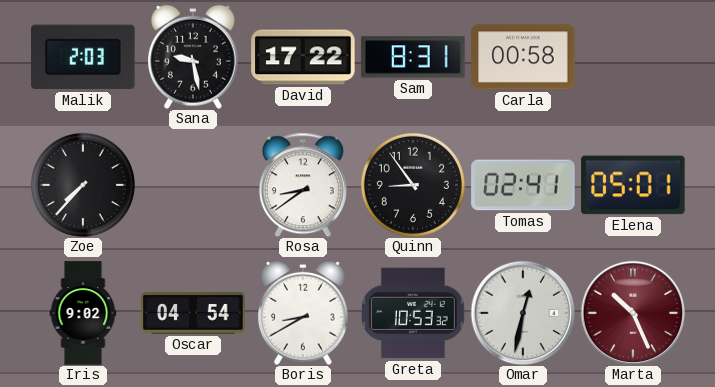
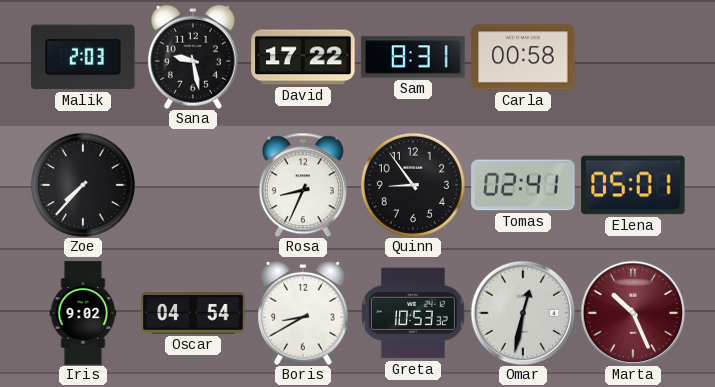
Rosa: 8:39 -> 8:34
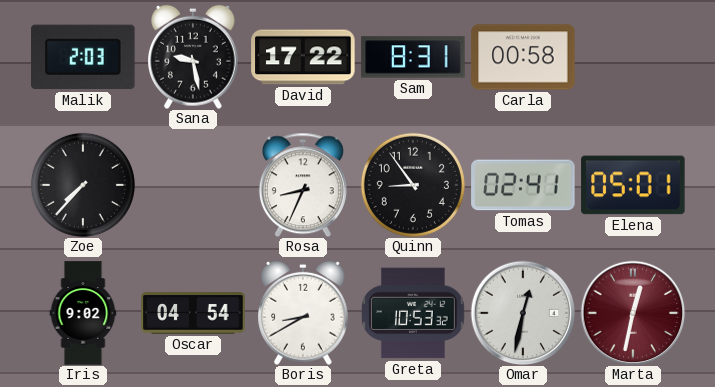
Marta: 10:26 -> 12:32
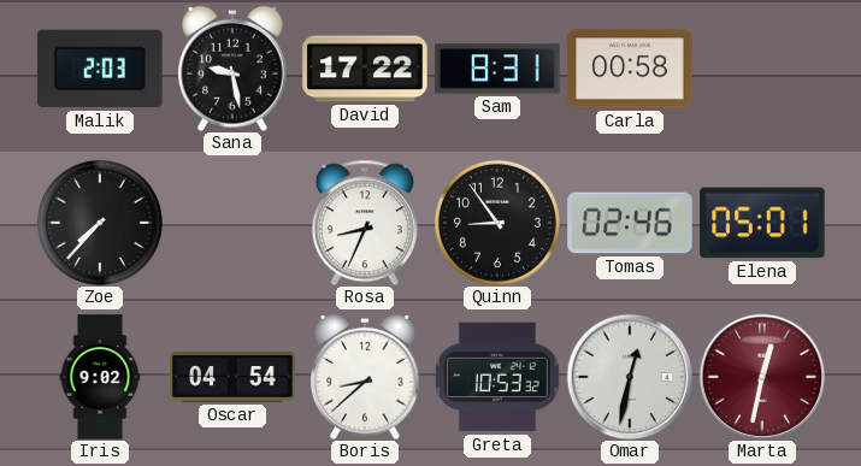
Tomas: 02:41 -> 02:46
Boris: 8:40 -> 8:38
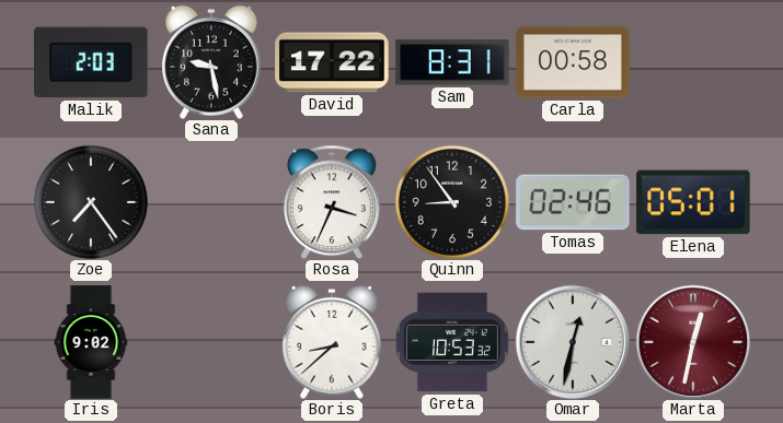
Zoe: 7:37 -> 7:24
Rosa: 8:34 -> 3:34
Oscar: 04:54 -> none
